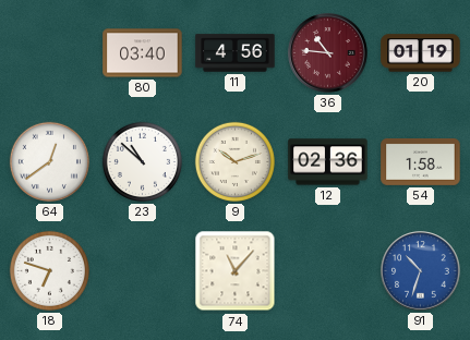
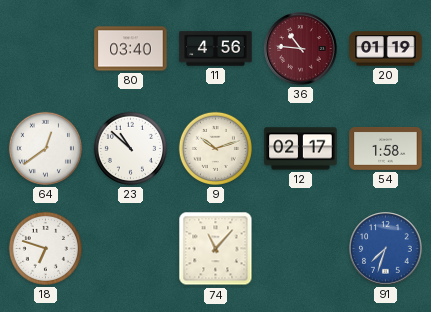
12: 02:36 -> 02:17
91: 10:33 -> 7:33
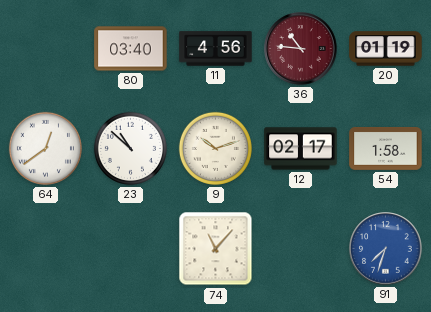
18: 6:48 -> none
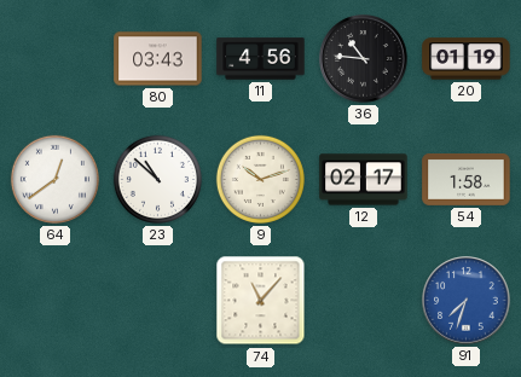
80: 03:40 -> 03:43
36 dial: burgundy -> black
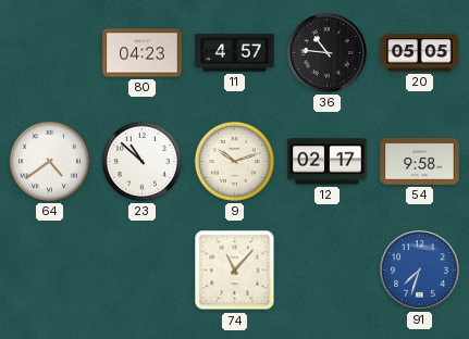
80: 03:43 -> 04:23
11: 4:56 -> 4:57
20: 01:19 -> 05:05
64: 12:39 -> 4:39
54: 1:58 -> 9:58
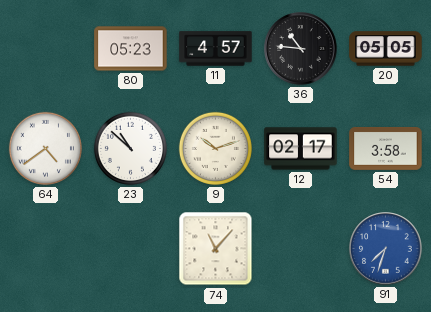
80: 04:23 -> 05:23
54: 9:58 -> 3:58
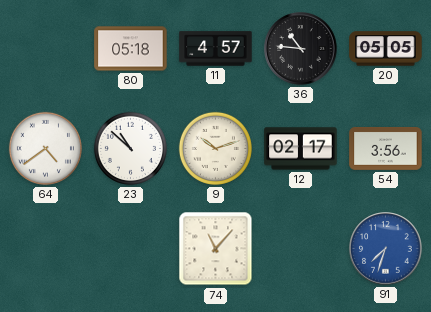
80: 05:23 -> 05:18
54: 3:58 -> 3:56
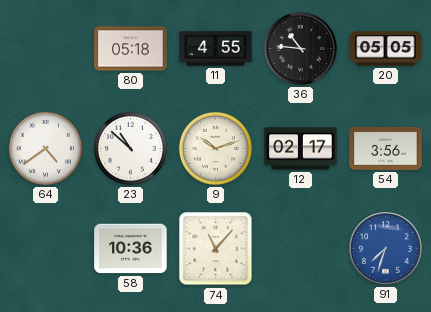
11: 4:57 -> 4:55
58: none -> 10:36
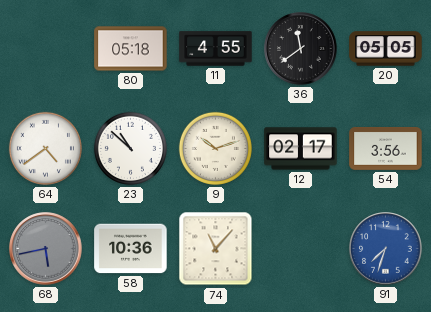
36: 10:46 -> 11:39
68: none -> 5:43
